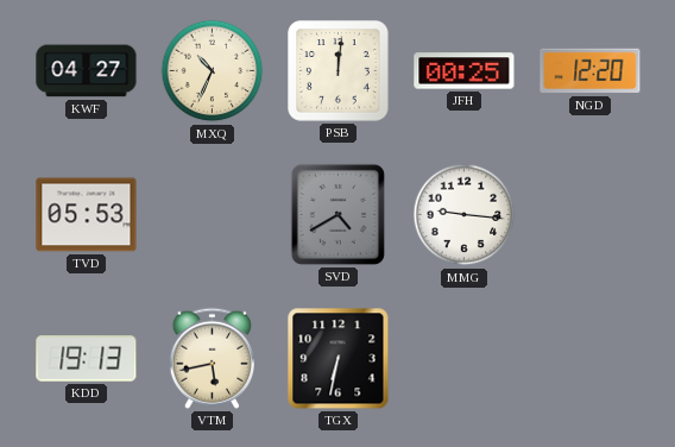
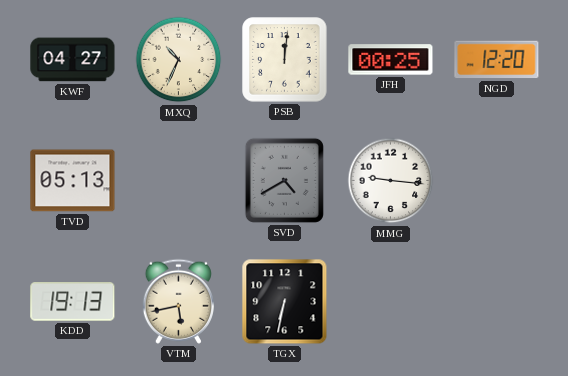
TVD: 05:53 -> 05:13
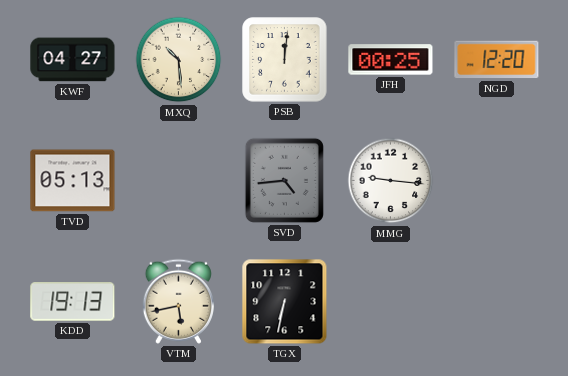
MXQ: 10:34 -> 10:29
SVD: 4:40 -> 4:44
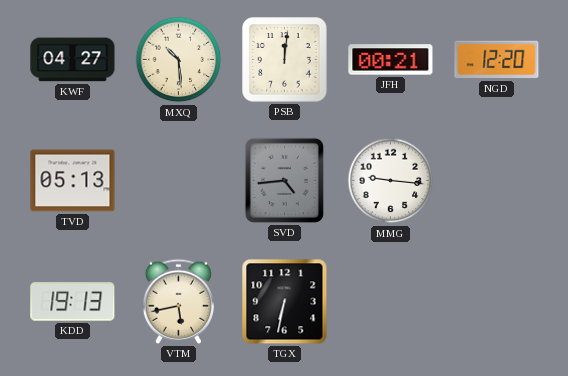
JFH: 00:25 -> 00:21
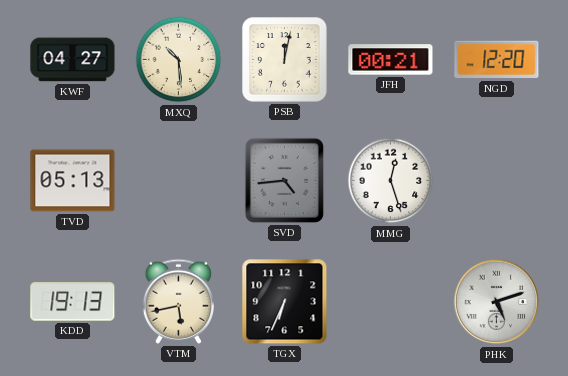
PSB: 12:01 -> 12:02
MMG: 9:16 -> 12:27
TGX: 6:32 -> 6:34
PHK: none -> 5:12
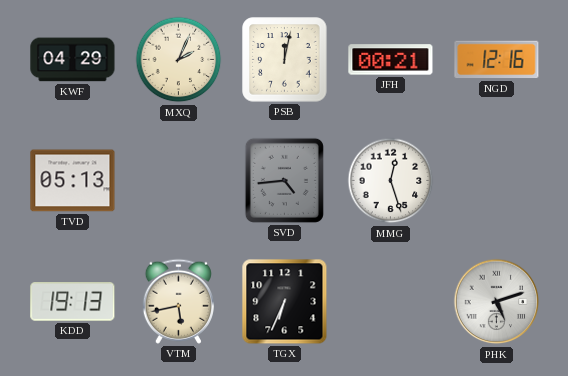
KWF: 04:27 -> 04:29
MXQ: 10:29 -> 2:04
NGD: 12:20 -> 12:16
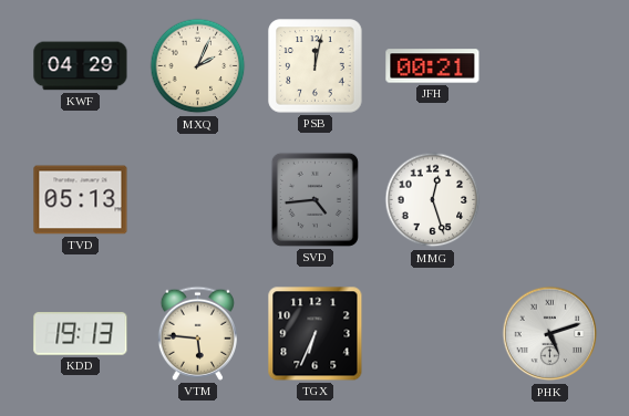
NGD: 12:16 -> none
VTM: 5:43 -> 5:46
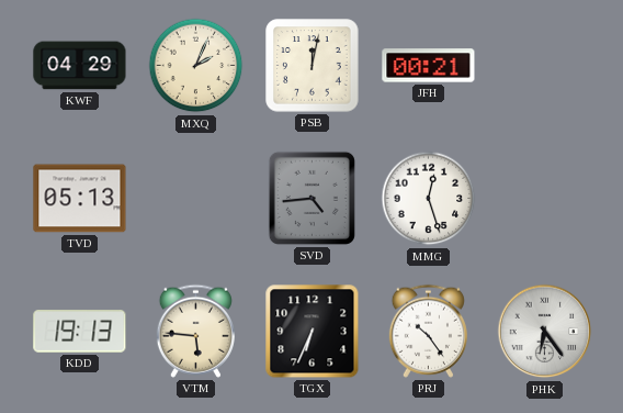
PRJ: none -> 10:24
PHK: 5:12 -> 6:24
